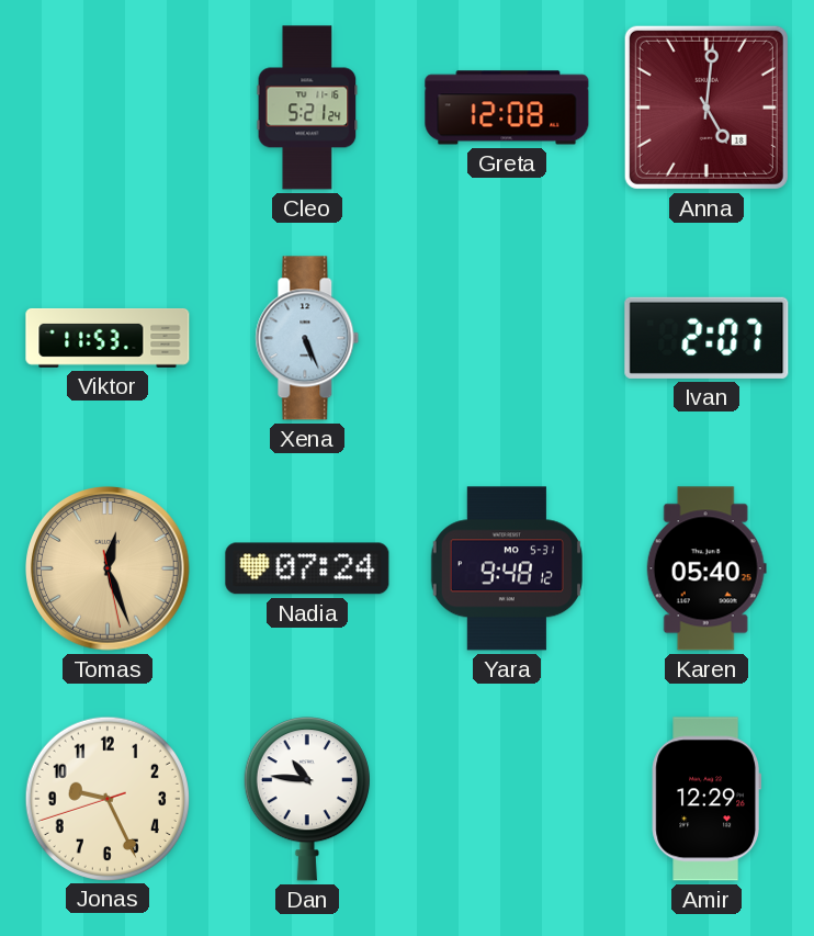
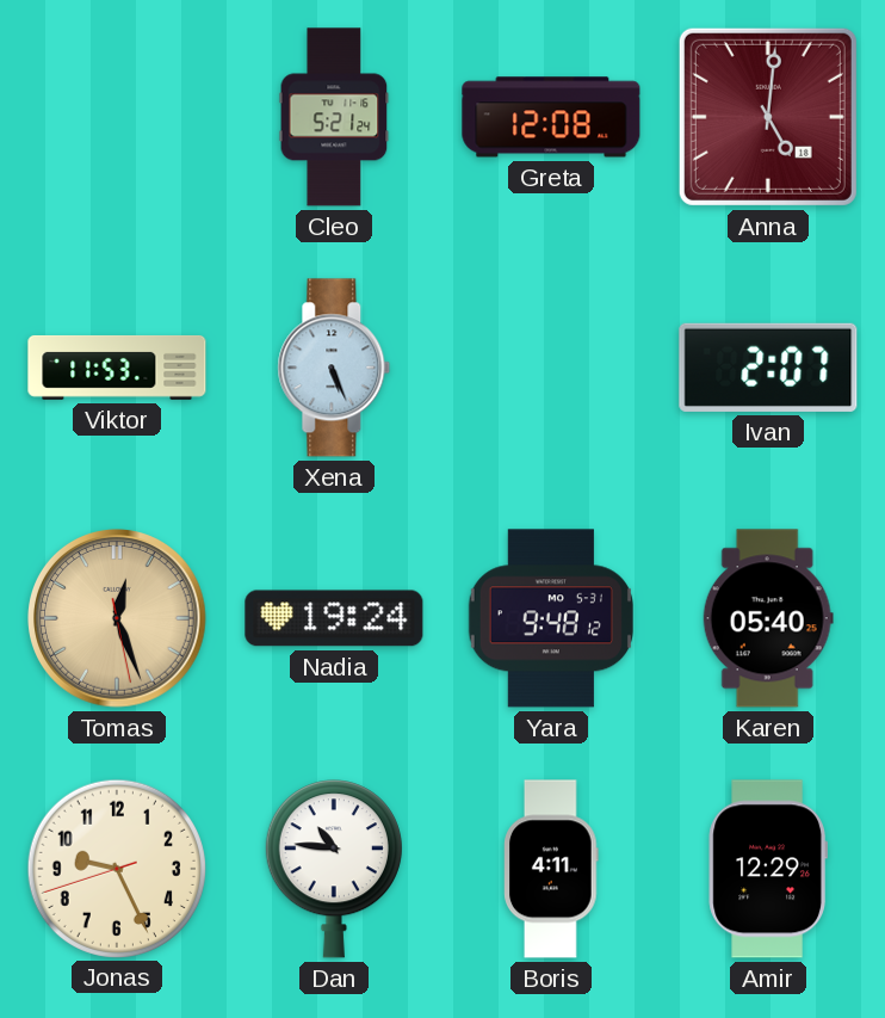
Nadia: 07:24 -> 19:24
Boris: none -> 4:11
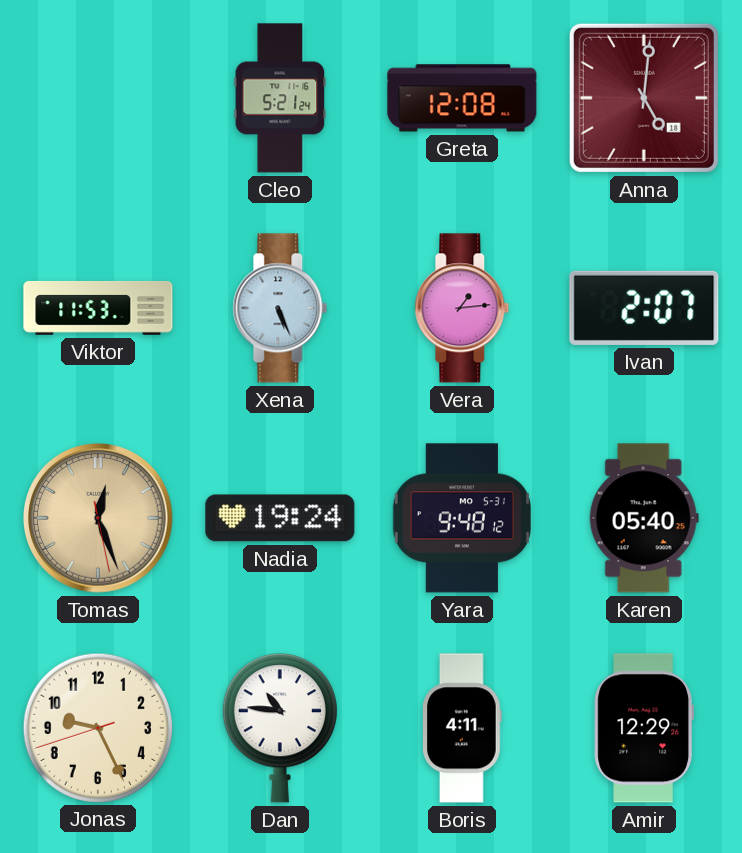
Vera: none -> 1:14
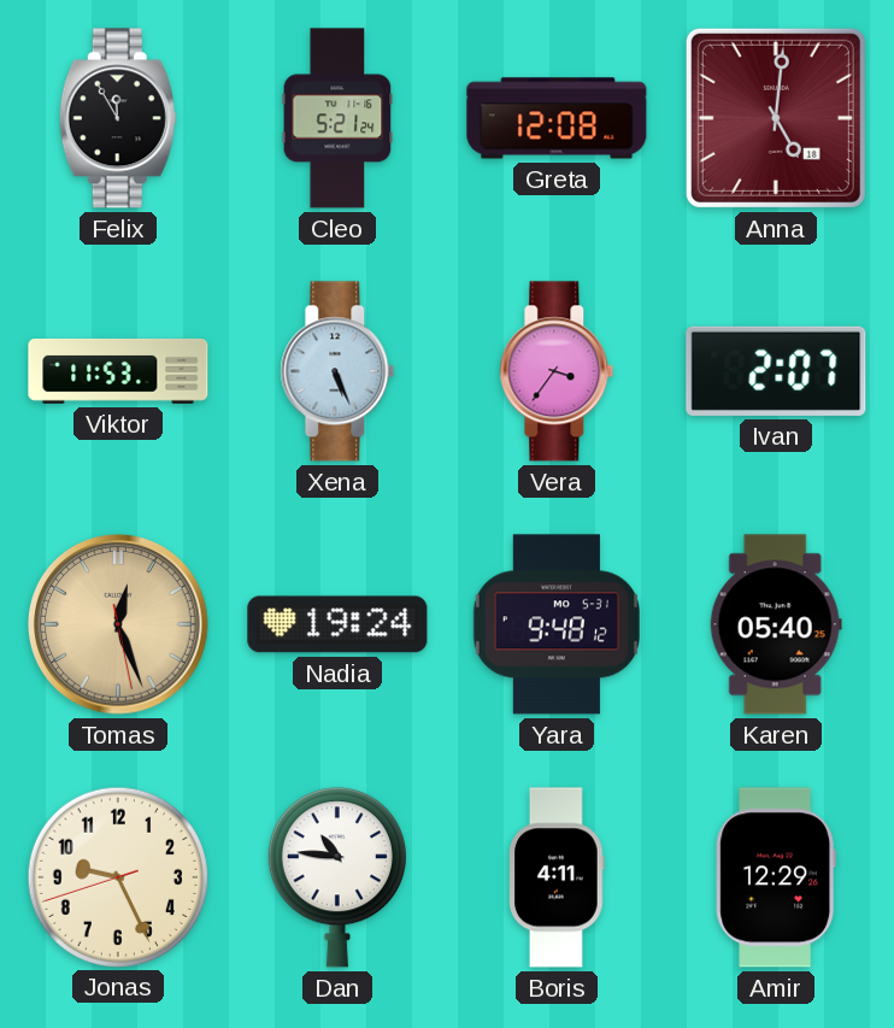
Felix: none -> 11:55
Vera: 1:14 -> 3:36
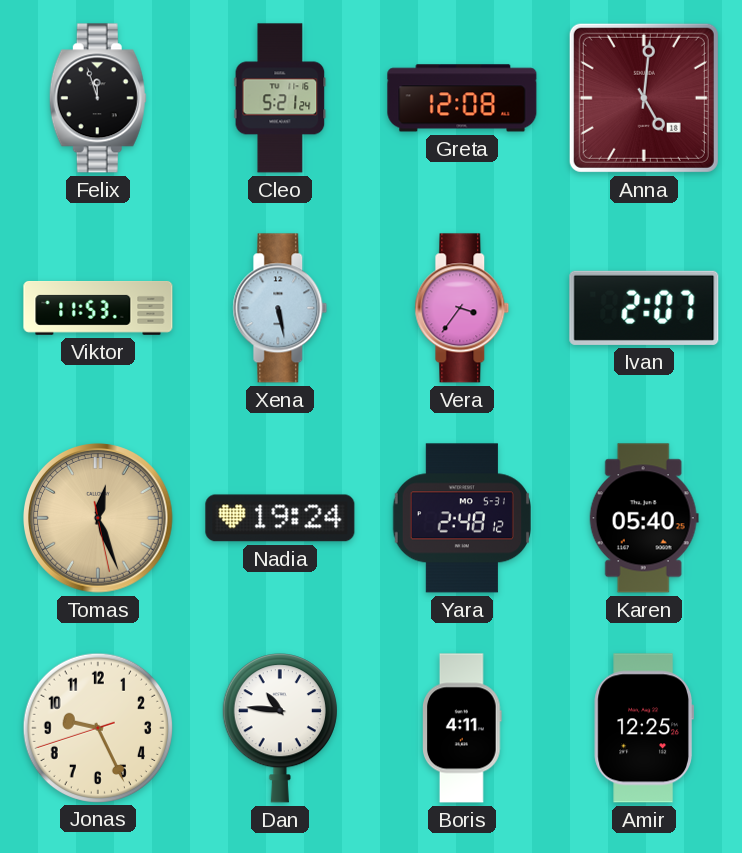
Felix: 11:55 -> 11:57
Xena: 5:26 -> 5:28
Yara: 9:48 -> 2:48
Amir: 12:29 -> 12:25
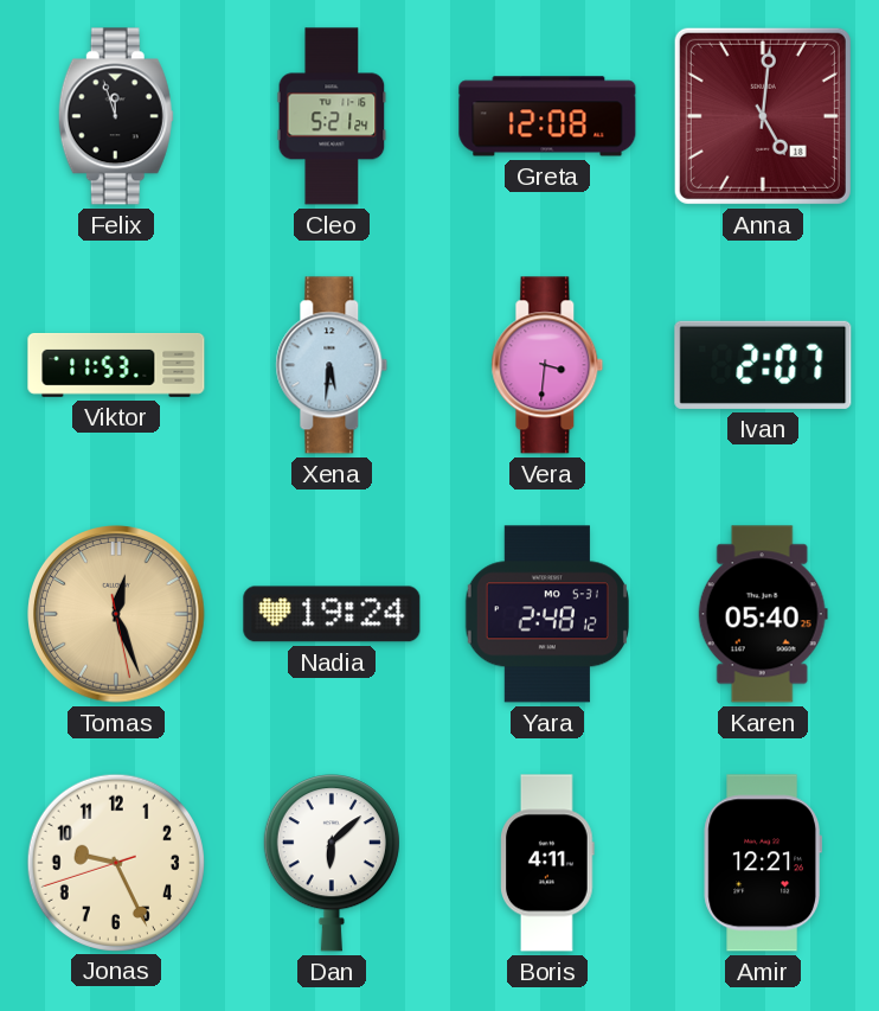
Xena: 5:28 -> 5:31
Vera: 3:36 -> 3:31
Dan: 10:46 -> 6:08
Amir: 12:25 -> 12:21
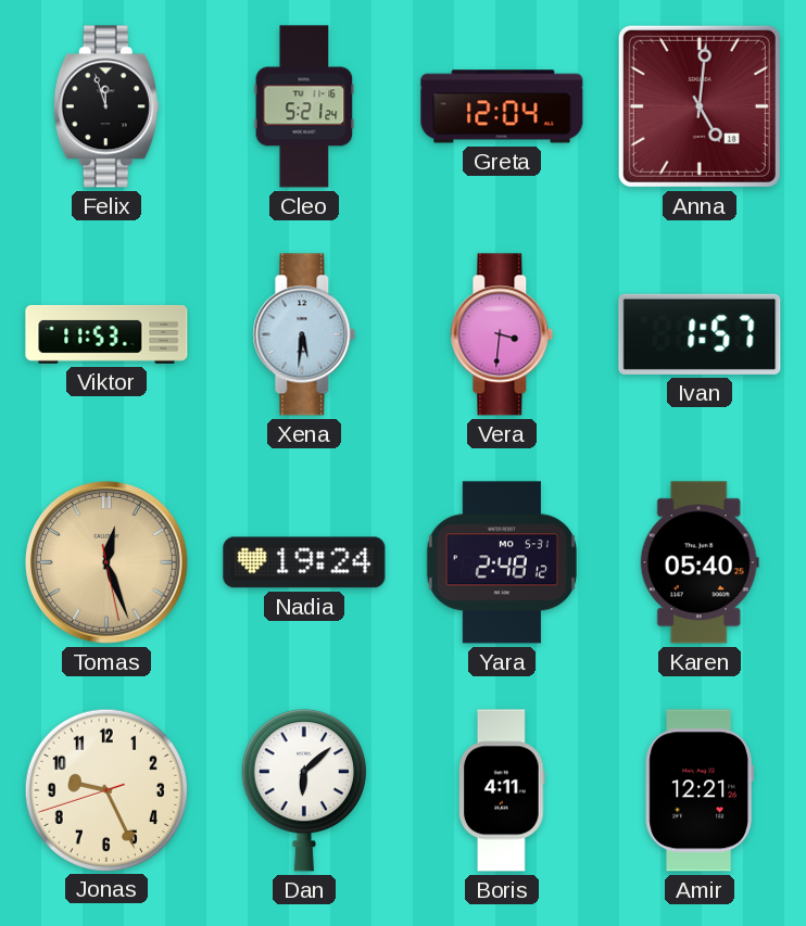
Greta: 12:08 -> 12:04
Ivan: 2:07 -> 1:57
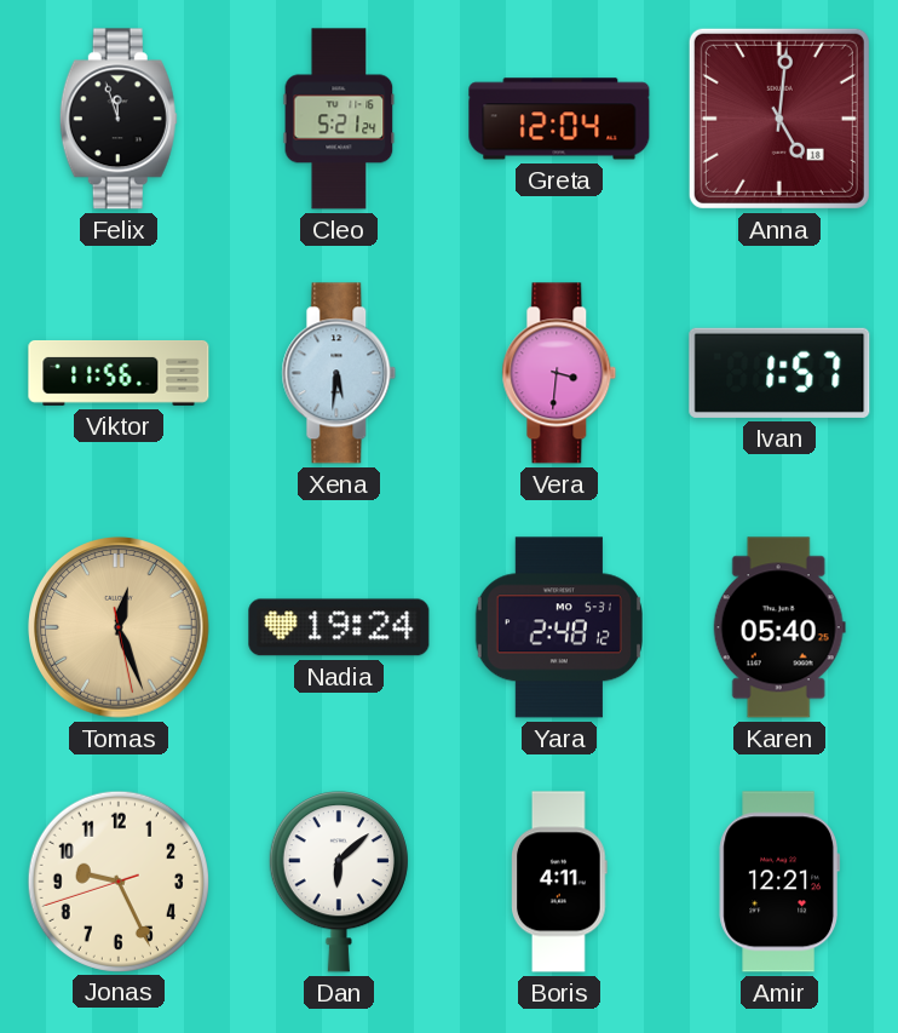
Viktor: 11:53 -> 11:56
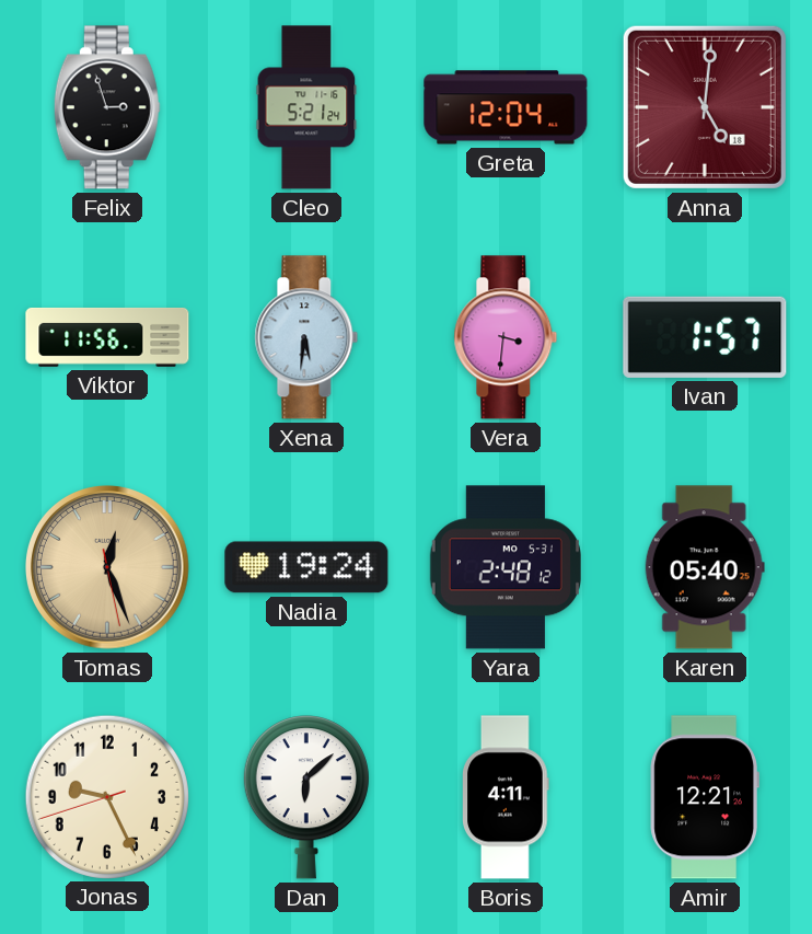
Felix: 11:57 -> 2:57
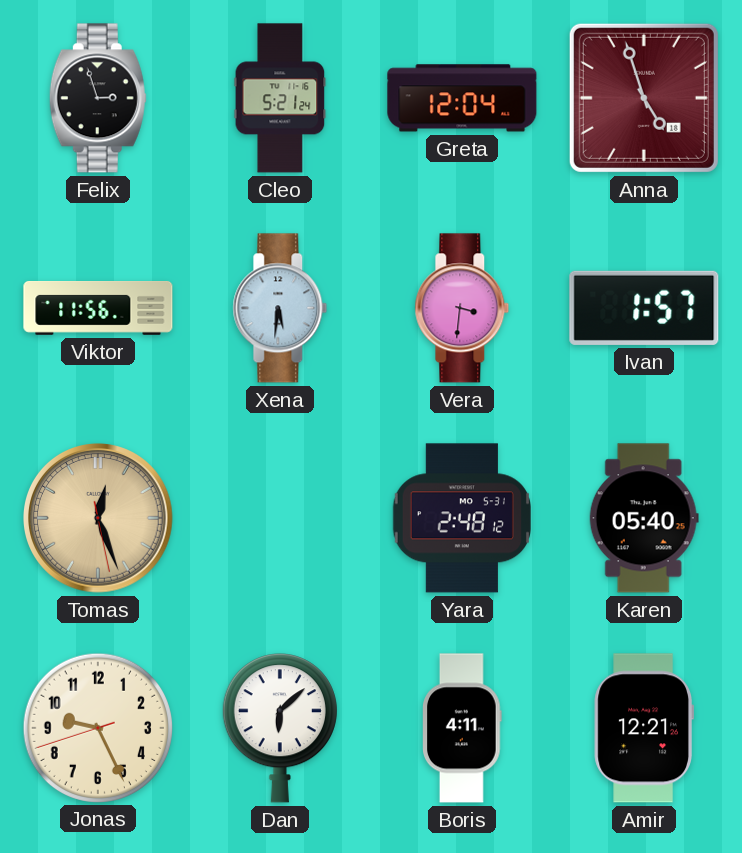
Anna: 5:01 -> 4:57
Nadia: 19:24 -> none
